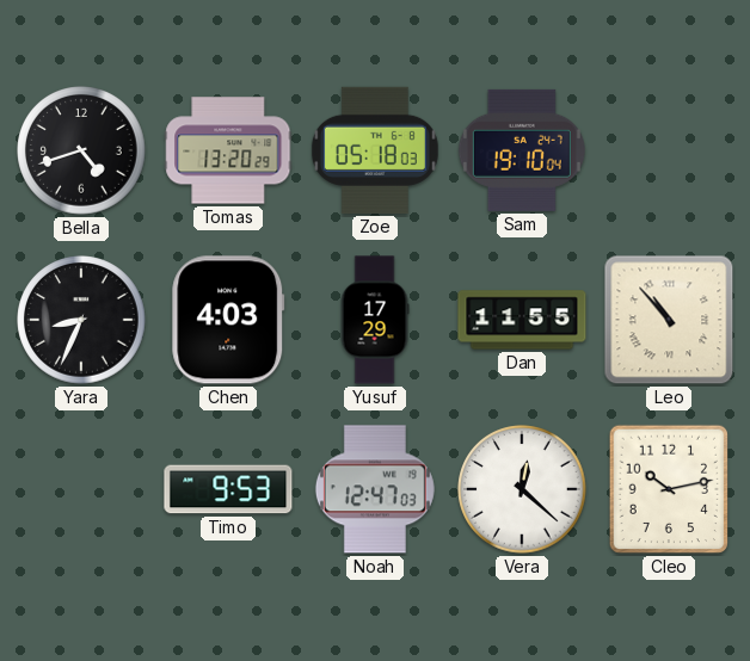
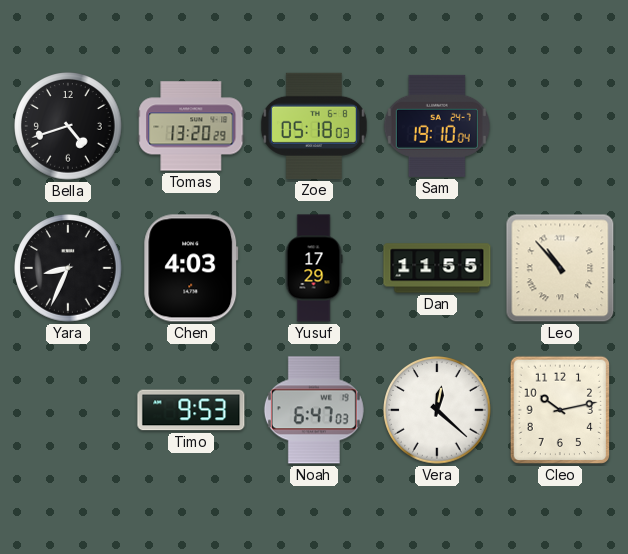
Noah: 12:47 -> 6:47
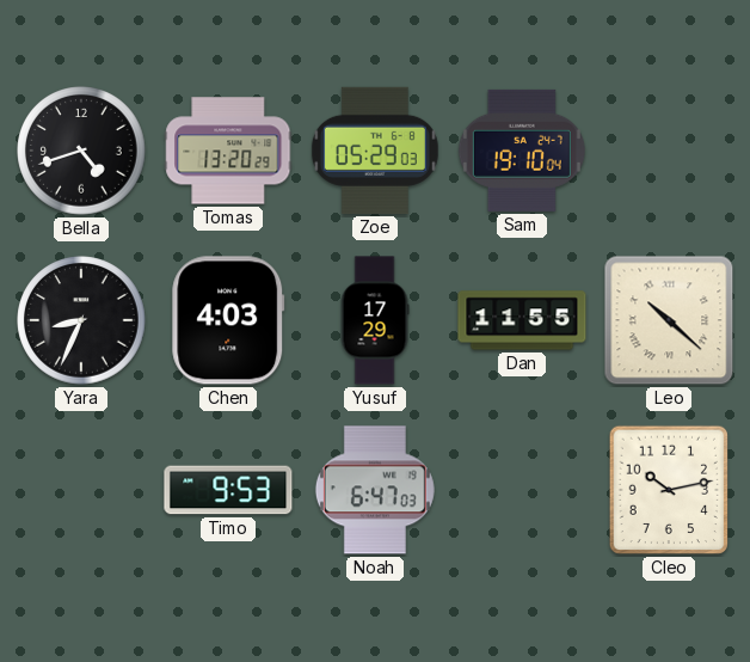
Zoe: 05:18 -> 05:29
Leo: 10:53 -> 10:22
Vera: 12:22 -> none
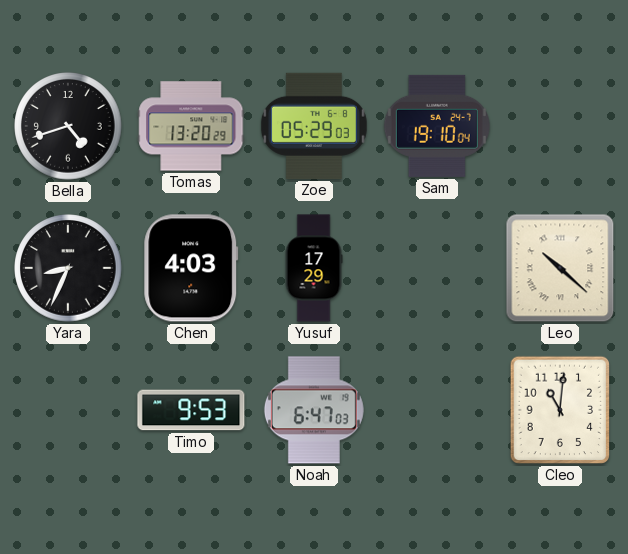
Dan: 11:55 -> none
Cleo: 10:13 -> 11:01
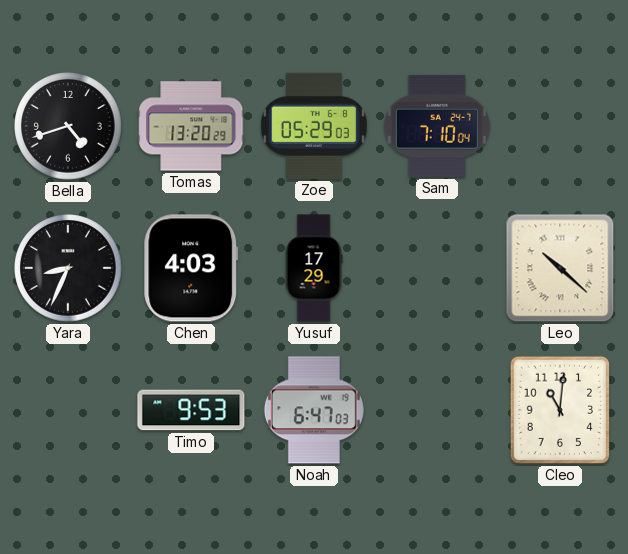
Sam: 19:10 -> 7:10
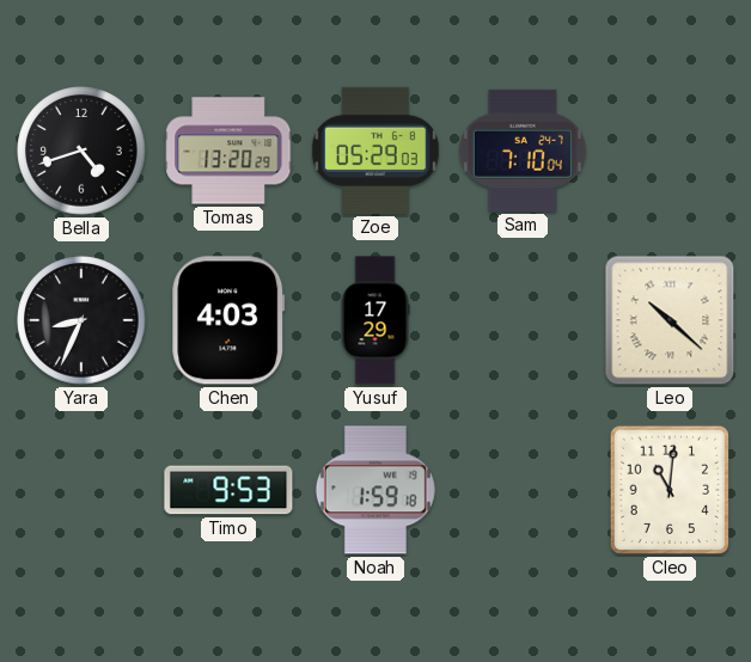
Noah: 6:47 -> 1:59
